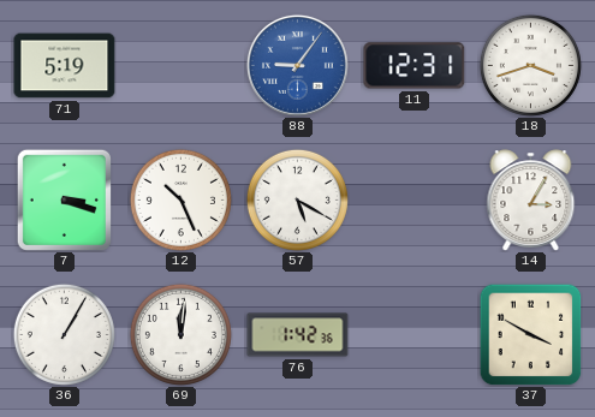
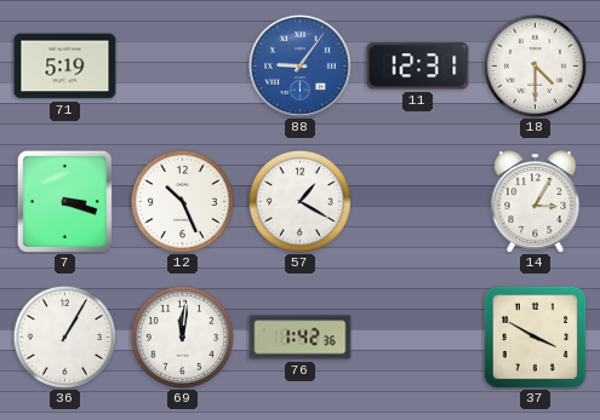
18: 3:42 -> 4:30
57: 5:20 -> 1:20
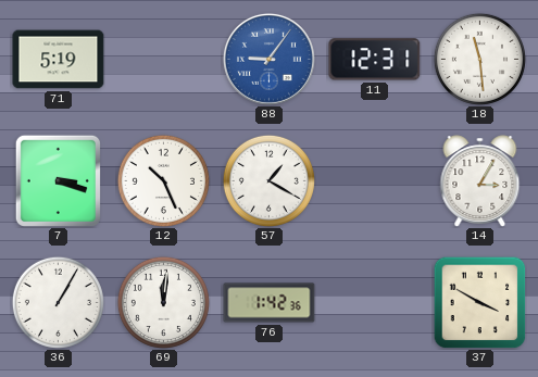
18: 4:30 -> 11:29
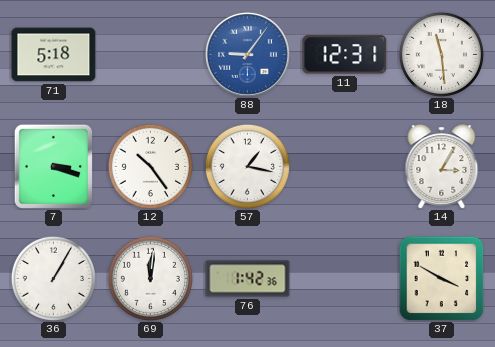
71: 5:19 -> 5:18
12: 10:26 -> 10:24
57: 1:20 -> 1:17
